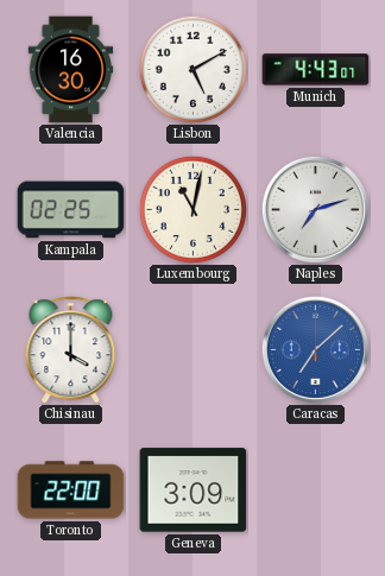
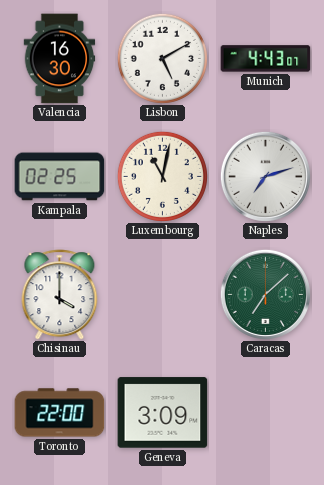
Caracas dial: blue -> green
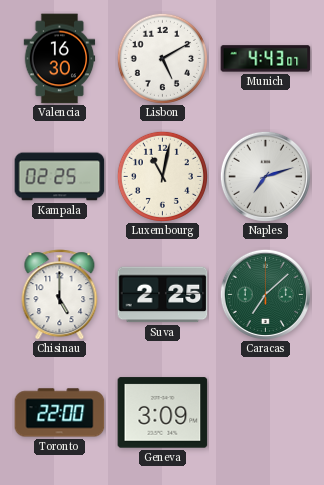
Chisinau: 4:00 -> 5:00
Suva: none -> 2:25
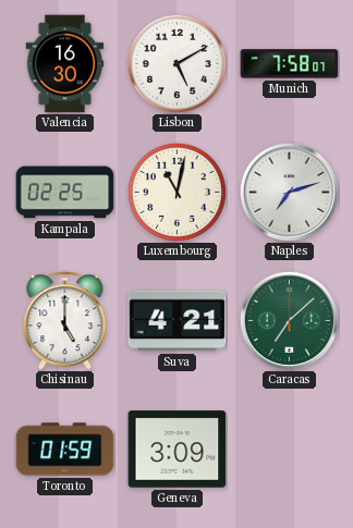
Munich: 4:43 -> 7:58
Suva: 2:25 -> 4:21
Toronto: 22:00 -> 01:59
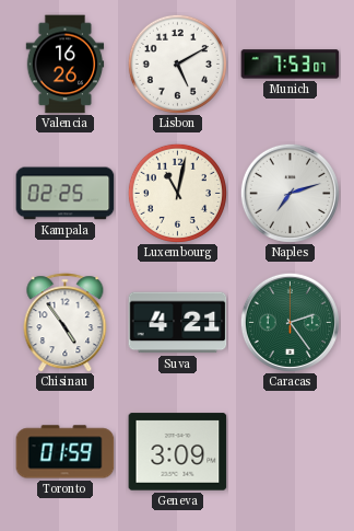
Valencia: 16:30 -> 16:26
Munich: 7:58 -> 7:53
Chisinau: 5:00 -> 4:54
Caracas: 7:08 -> 2:24
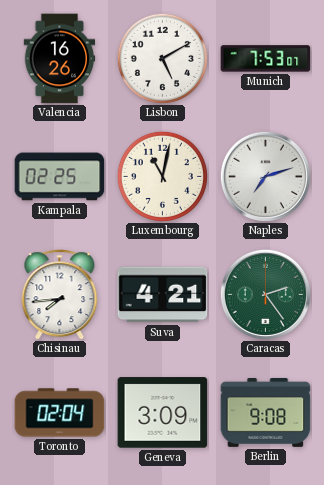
Chisinau: 4:54 -> 7:44
Toronto: 01:59 -> 02:04
Berlin: none -> 9:08
